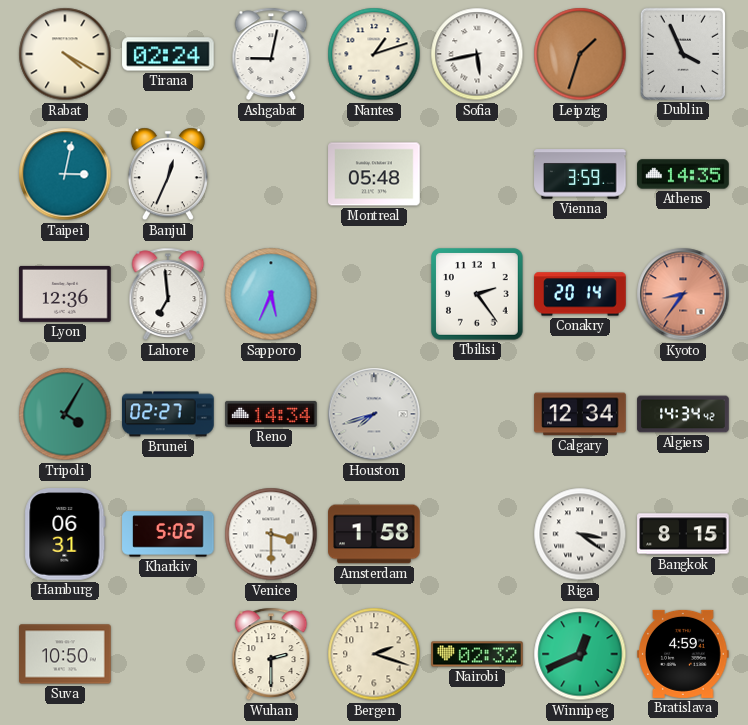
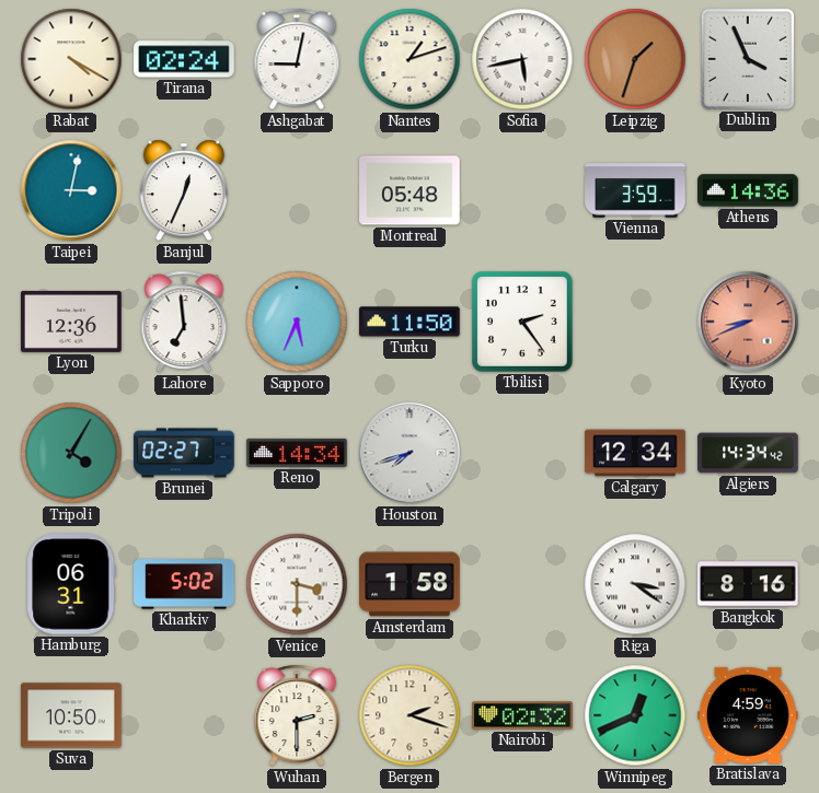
Athens: 14:35 -> 14:36
Turku: none -> 11:50
Conakry: 20:14 -> none
Kyoto: 8:36 -> 8:41
Bangkok: 8:15 -> 8:16
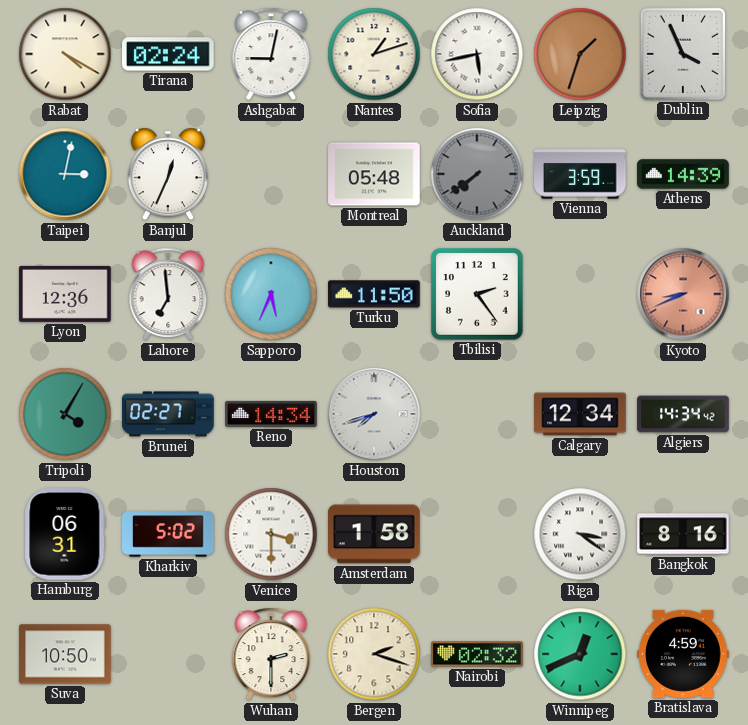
Auckland: none -> 7:39
Athens: 14:36 -> 14:39
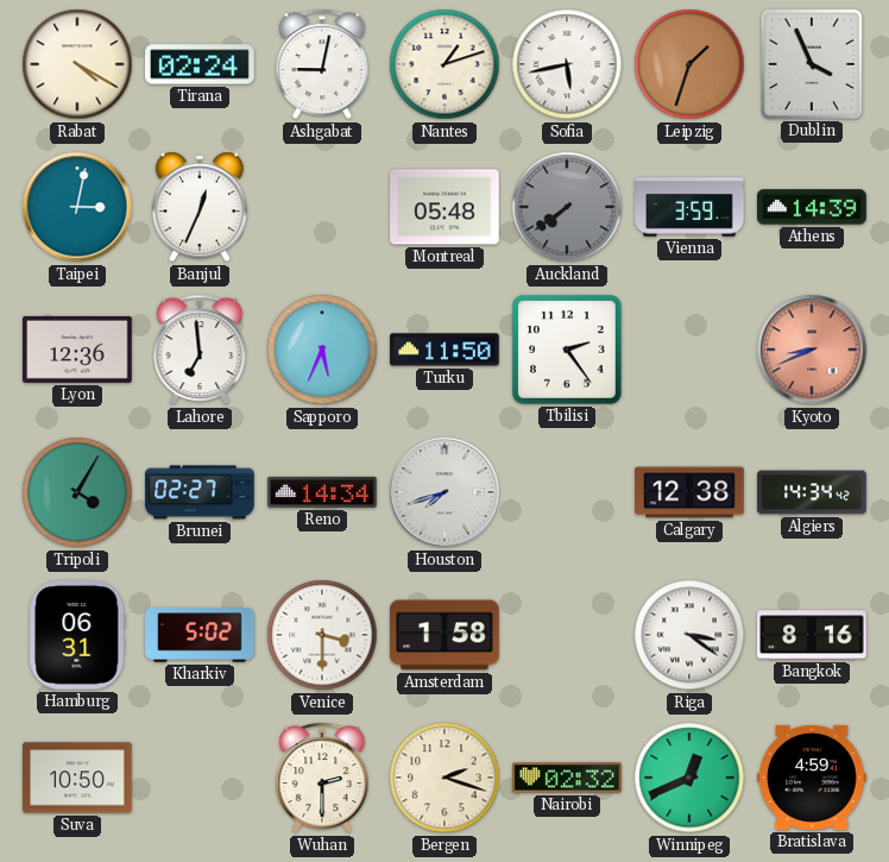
Calgary: 12:34 -> 12:38
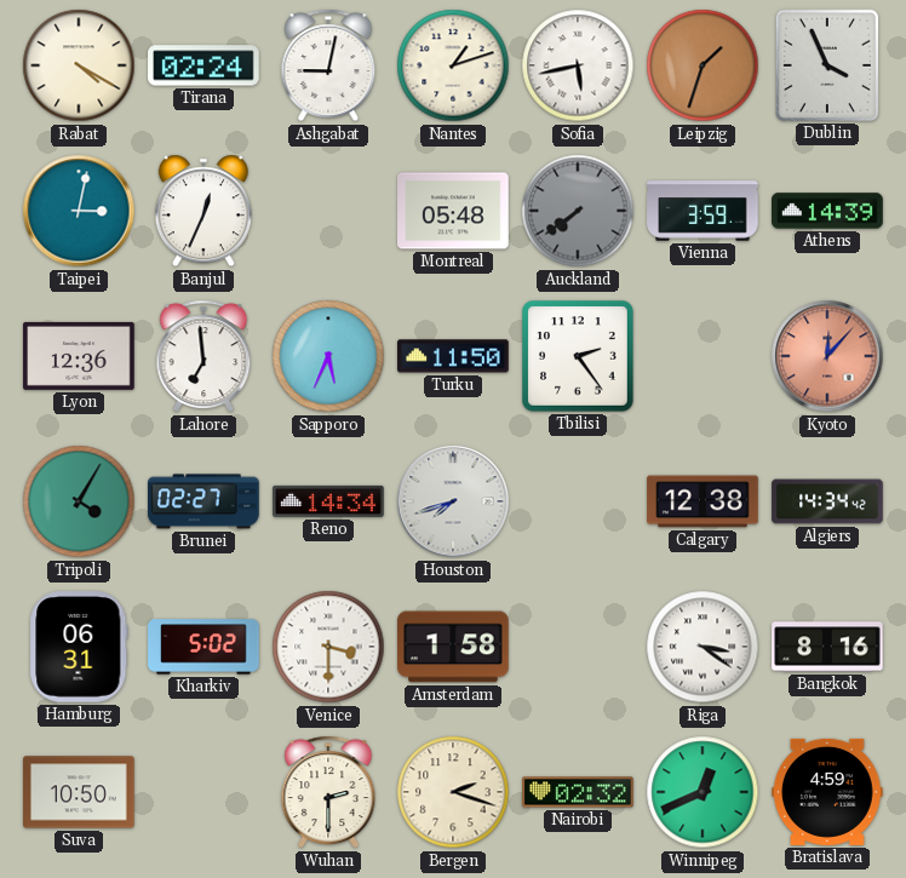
Kyoto: 8:41 -> 12:07
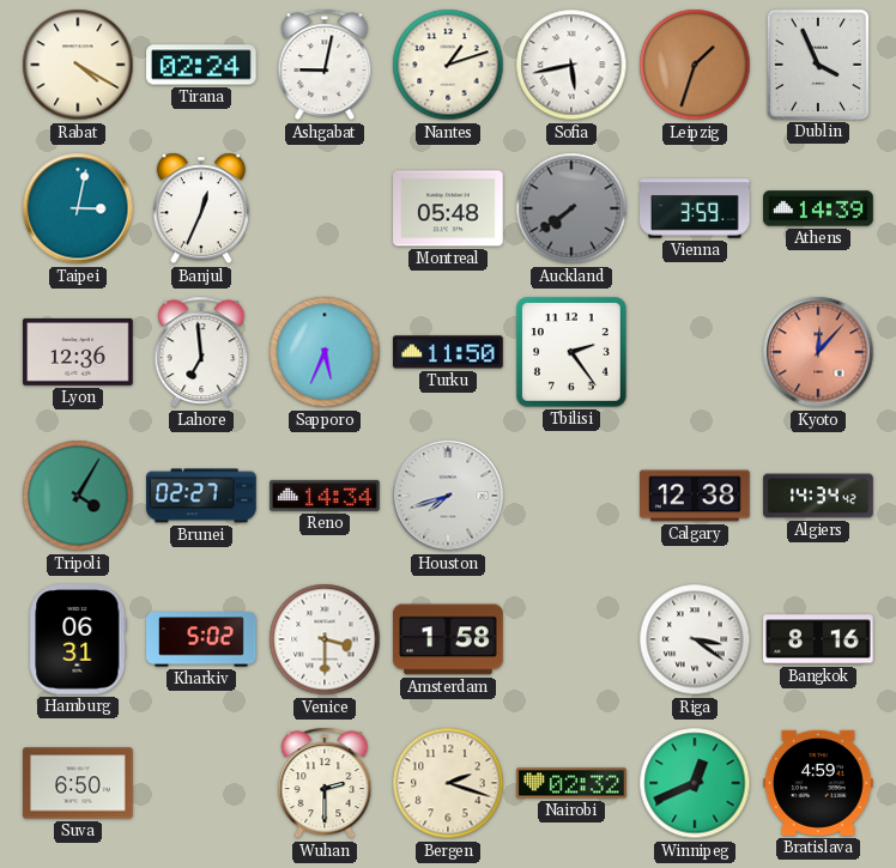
Suva: 10:50 -> 6:50
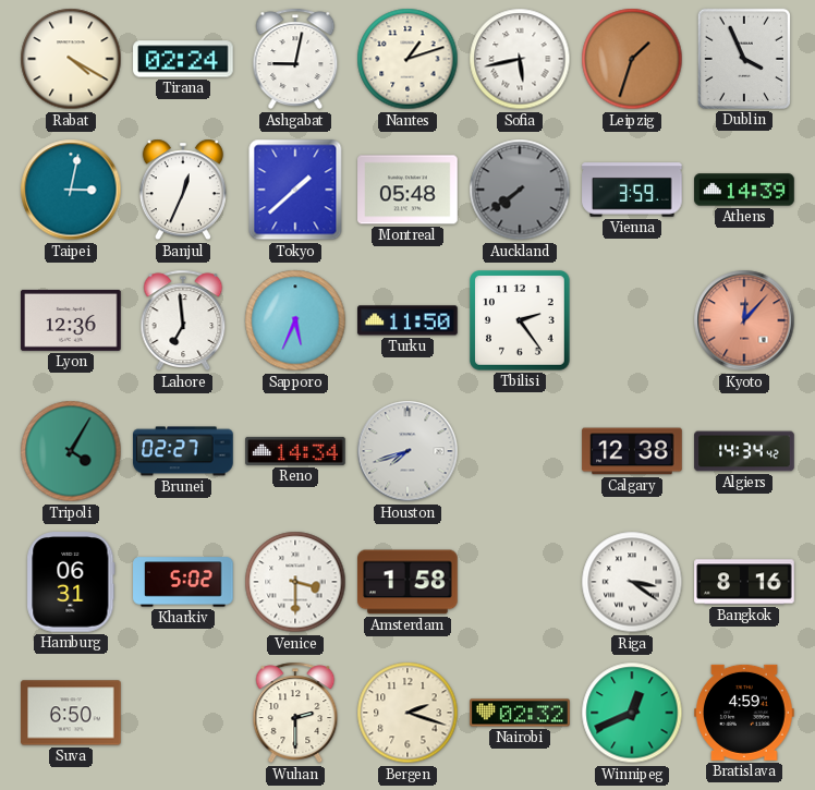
Tokyo: none -> 1:38
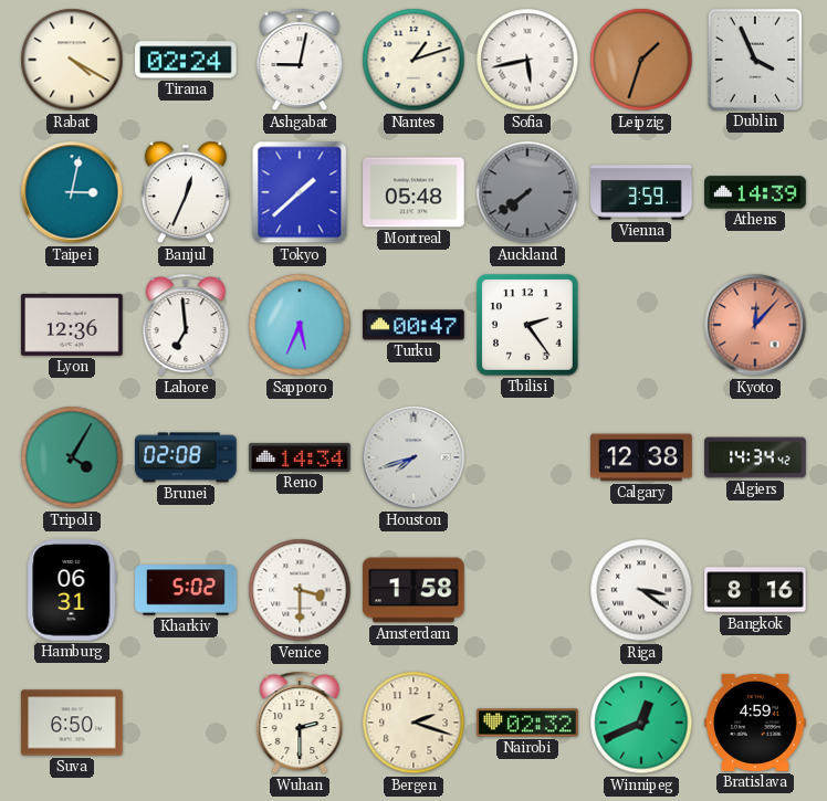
Turku: 11:50 -> 00:47
Brunei: 02:27 -> 02:08
